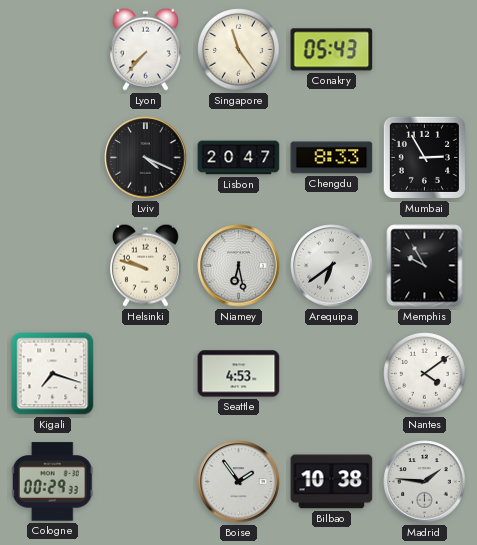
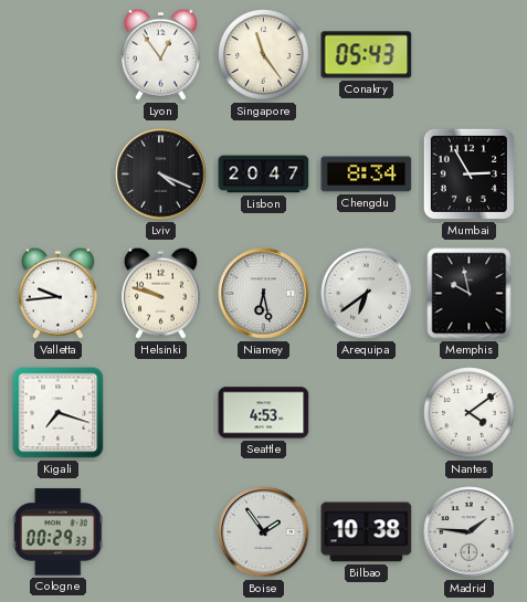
Lyon: 7:37 -> 12:54
Chengdu: 8:33 -> 8:34
Valletta: none -> 9:44
Memphis: 9:55 -> 9:58
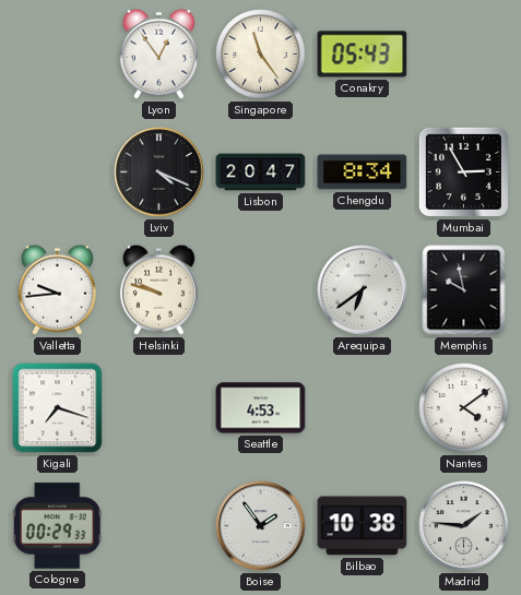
Niamey: 6:28 -> none
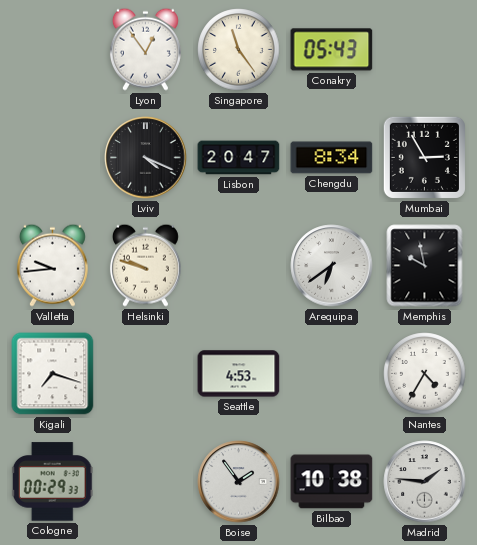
Nantes: 4:09 -> 4:35
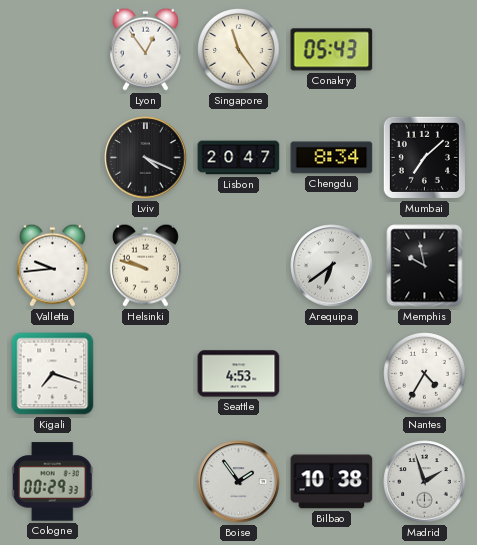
Mumbai: 2:55 -> 7:08
Madrid: 1:46 -> 1:57
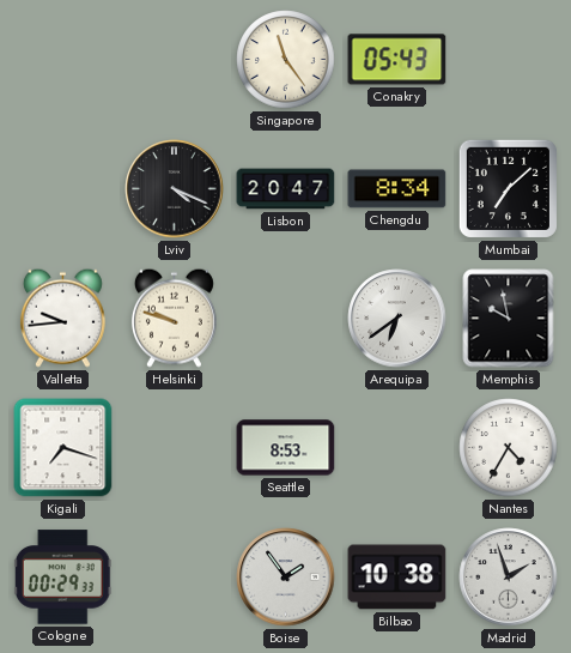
Lyon: 12:54 -> none
Seattle: 4:53 -> 8:53
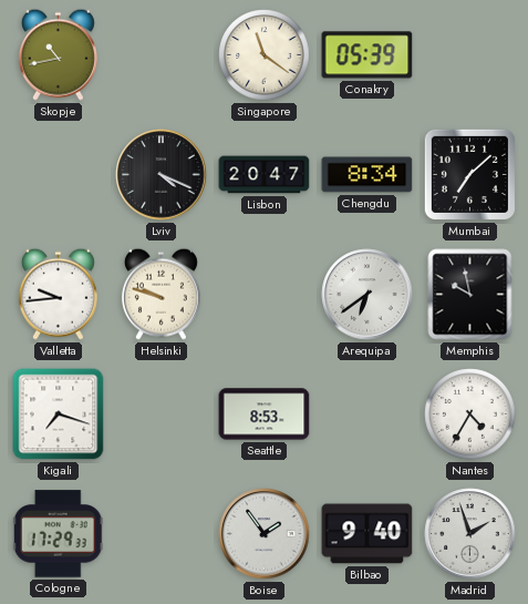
Skopje: none -> 10:43
Singapore: 11:24 -> 11:21
Conakry: 05:43 -> 05:39
Cologne: 00:29 -> 17:29
Bilbao: 10:38 -> 9:40
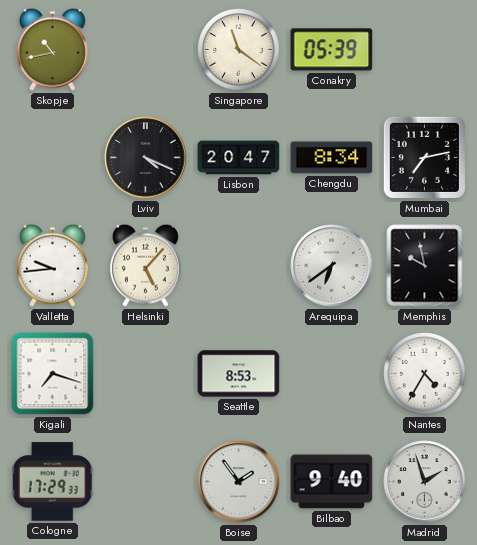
Mumbai: 7:08 -> 7:13
Helsinki: 9:48 -> 5:07
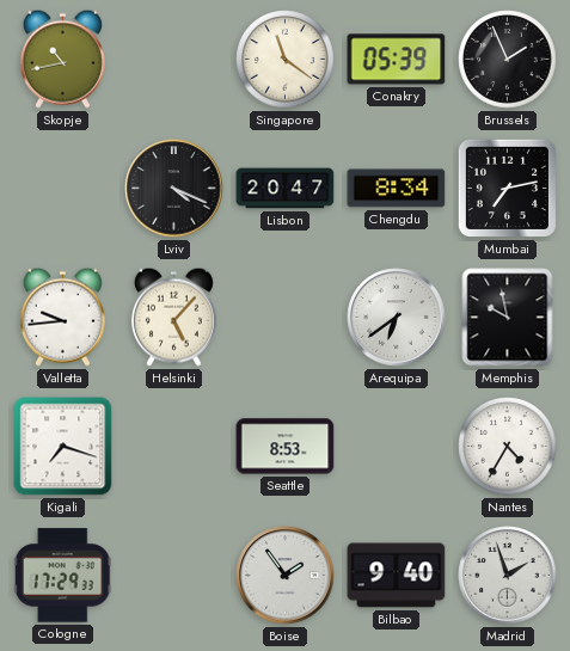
Brussels: none -> 1:56
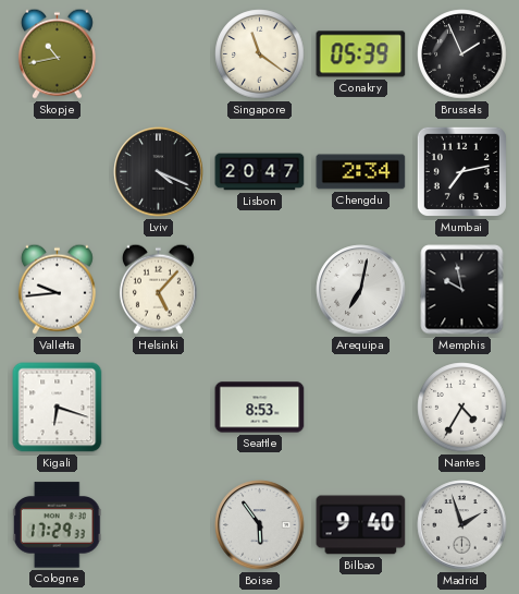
Chengdu: 8:34 -> 2:34
Arequipa: 6:39 -> 7:02
Kigali: 7:18 -> 6:18
Boise: 1:54 -> 5:54
